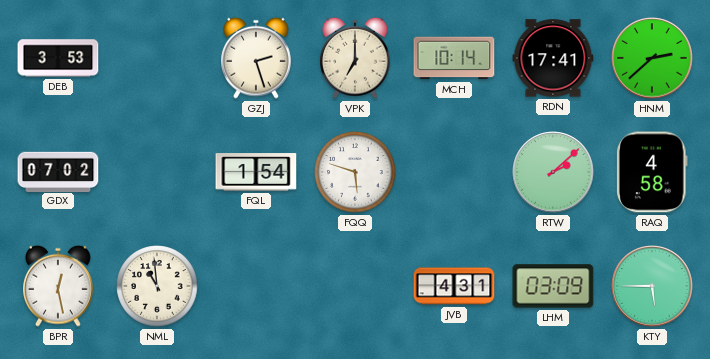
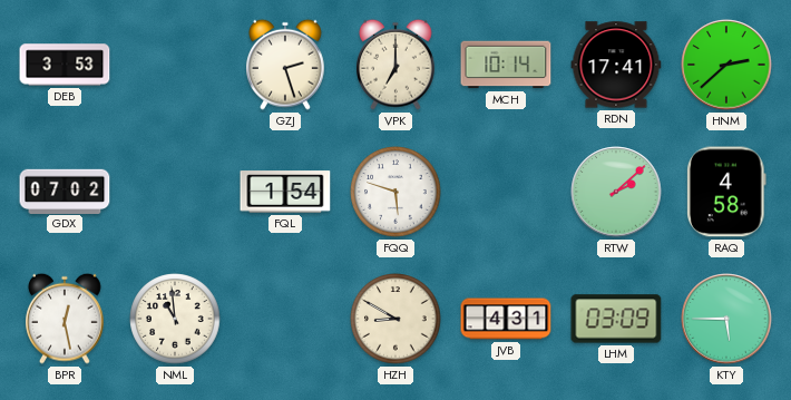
HZH: none -> 8:50
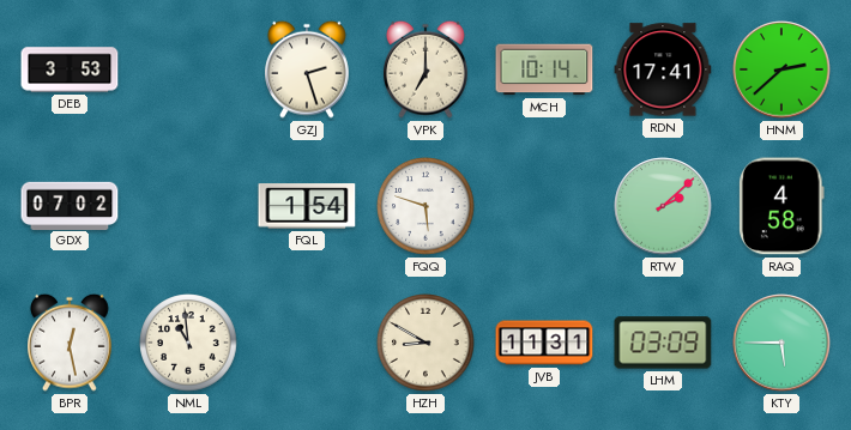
JVB: 4:31 -> 11:31
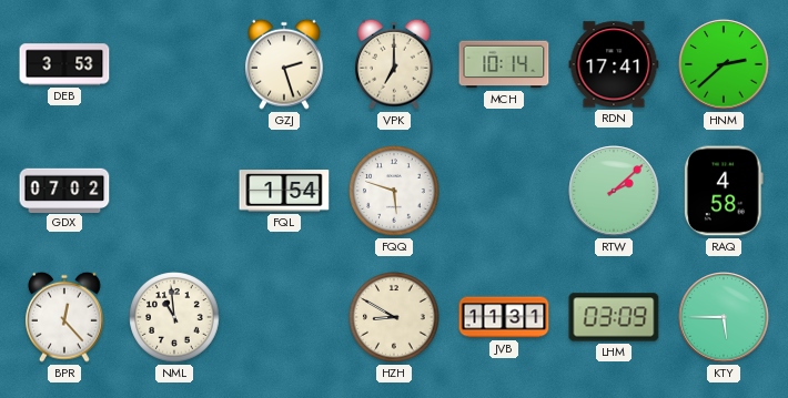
BPR: 12:28 -> 12:23
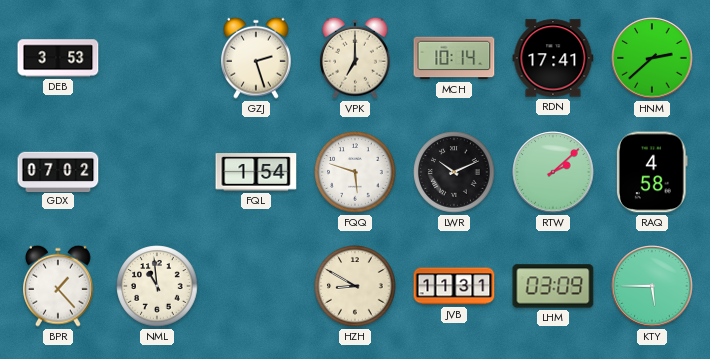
LWR: none -> 10:11
BPR: 12:23 -> 1:23
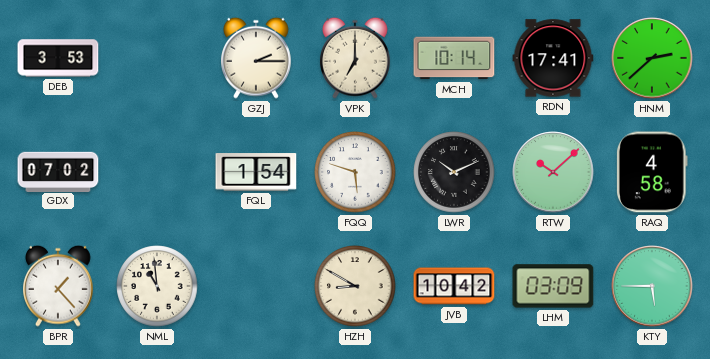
GZJ: 2:27 -> 2:15
RTW: 2:08 -> 10:08
JVB: 11:31 -> 10:42
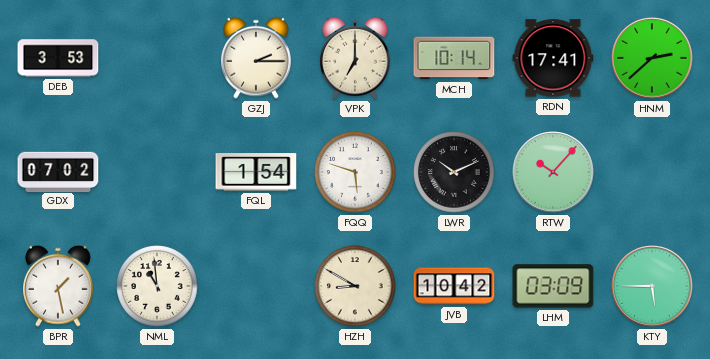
RTW: 10:08 -> 10:07
RAQ: 4:58 -> none
BPR: 1:23 -> 1:28
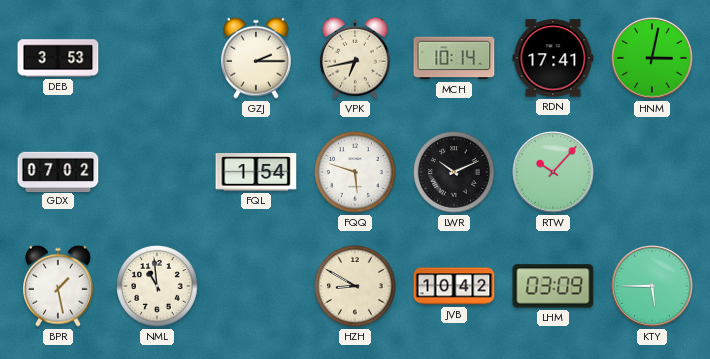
VPK: 7:00 -> 6:43
HNM: 2:38 -> 3:02
